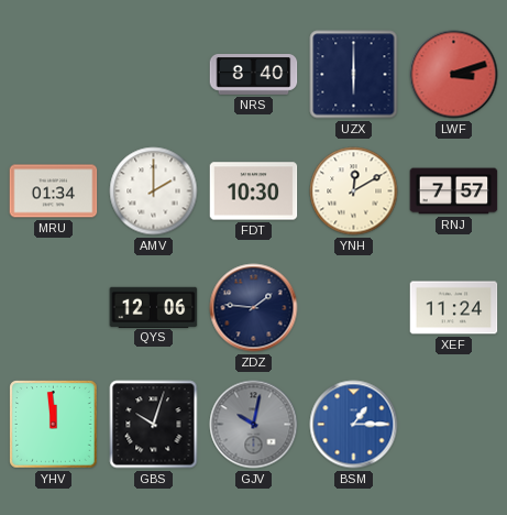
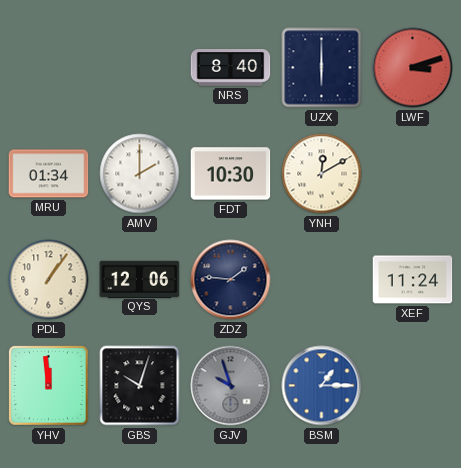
RNJ: 7:57 -> none
PDL: none -> 1:06
GJV: 10:02 -> 9:57
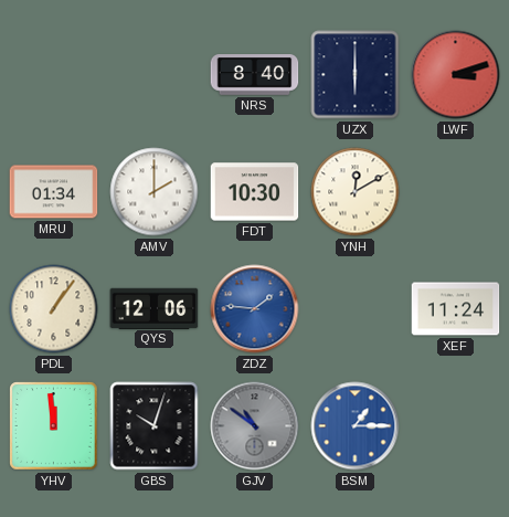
ZDZ dial: navy -> blue
GJV: 9:57 -> 10:51
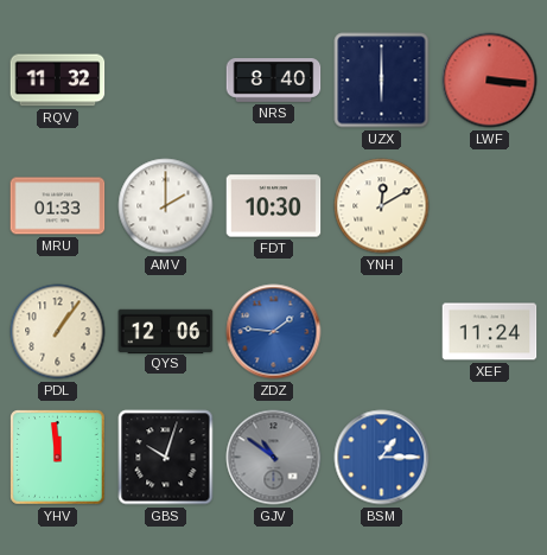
RQV: none -> 11:32
LWF: 3:12 -> 3:16
MRU: 01:34 -> 01:33
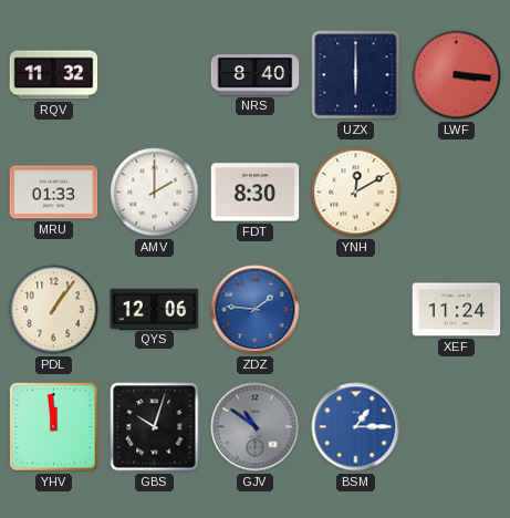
FDT: 10:30 -> 8:30
